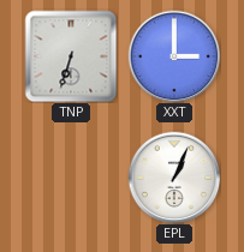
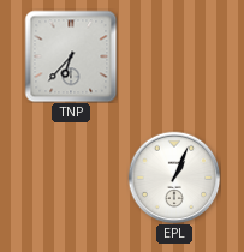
TNP: 6:33 -> 6:37
XXT: 3:00 -> none
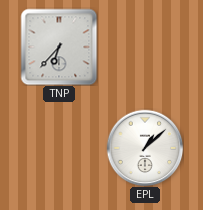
EPL: 1:04 -> 1:08
